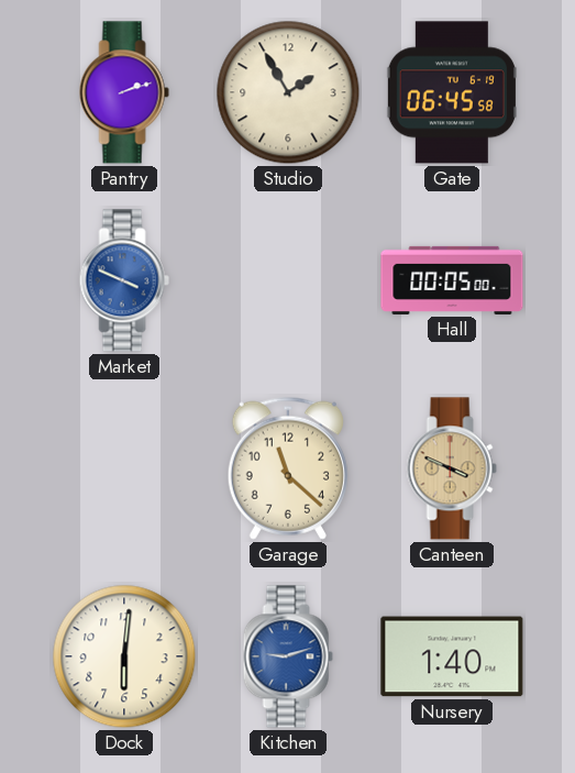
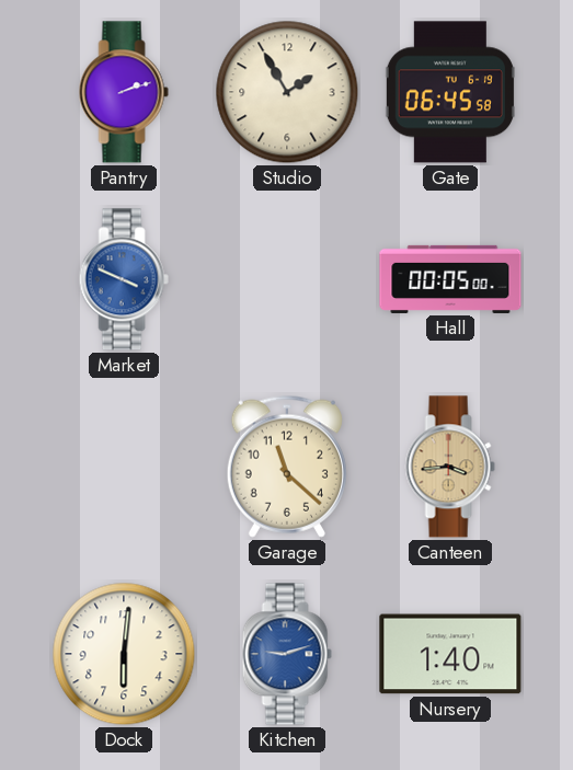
Canteen: 3:49 -> 3:44
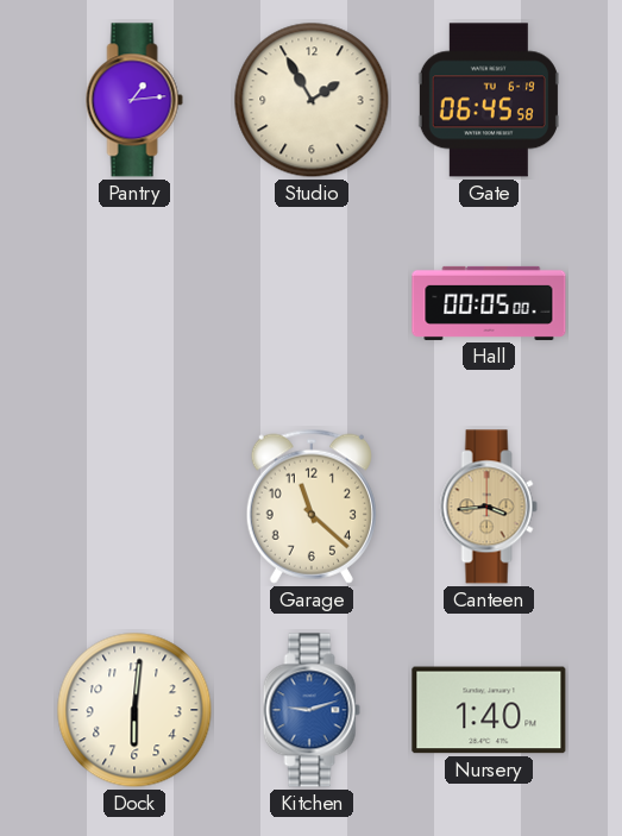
Pantry: 2:12 -> 1:14
Market: 3:49 -> none
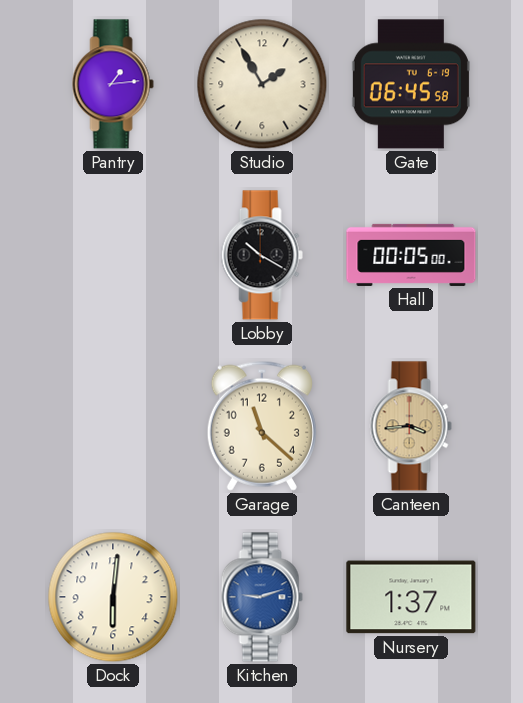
Lobby: none -> 10:20
Nursery: 1:40 -> 1:37
